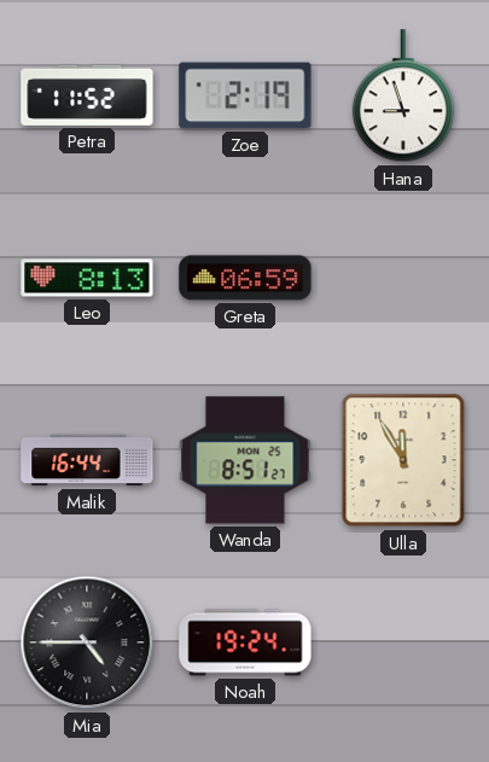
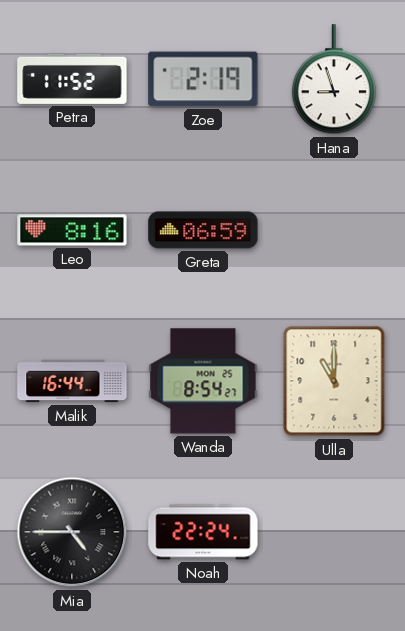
Leo: 8:13 -> 8:16
Wanda: 8:51 -> 8:54
Ulla: 11:55 -> 11:00
Noah: 19:24 -> 22:24
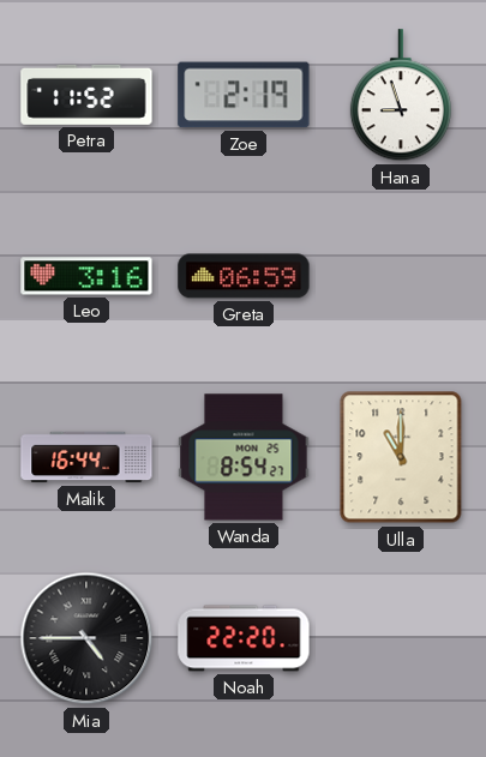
Leo: 8:16 -> 3:16
Noah: 22:24 -> 22:20
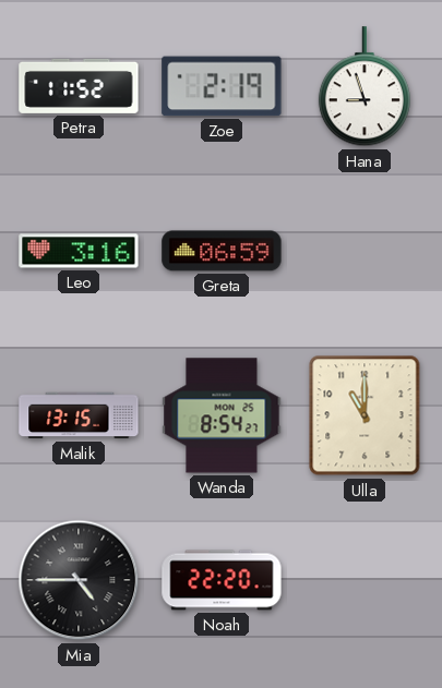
Malik: 16:44 -> 13:15
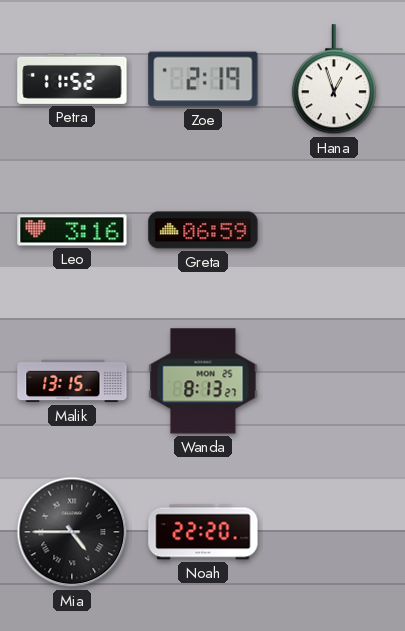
Hana: 8:57 -> 12:57
Wanda: 8:54 -> 8:13
Ulla: 11:00 -> none
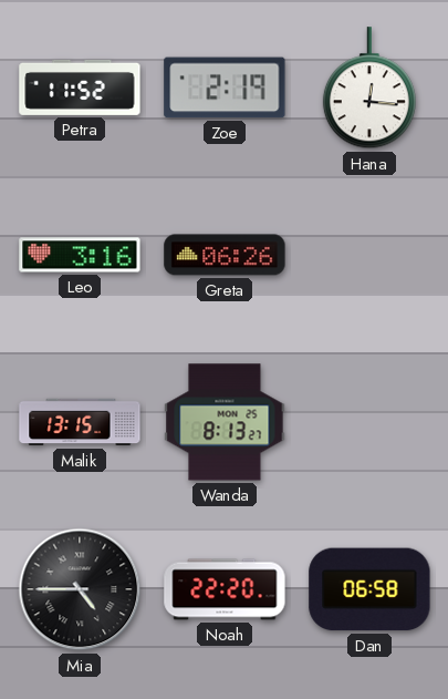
Hana: 12:57 -> 12:16
Greta: 06:59 -> 06:26
Dan: none -> 06:58
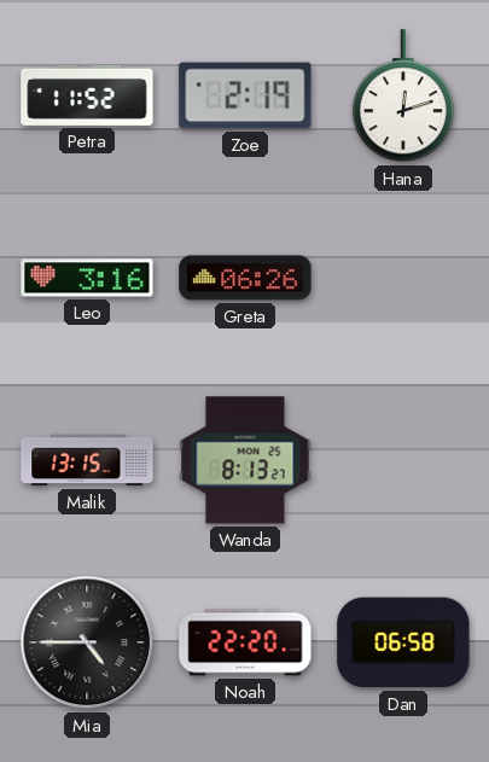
Hana: 12:16 -> 12:12
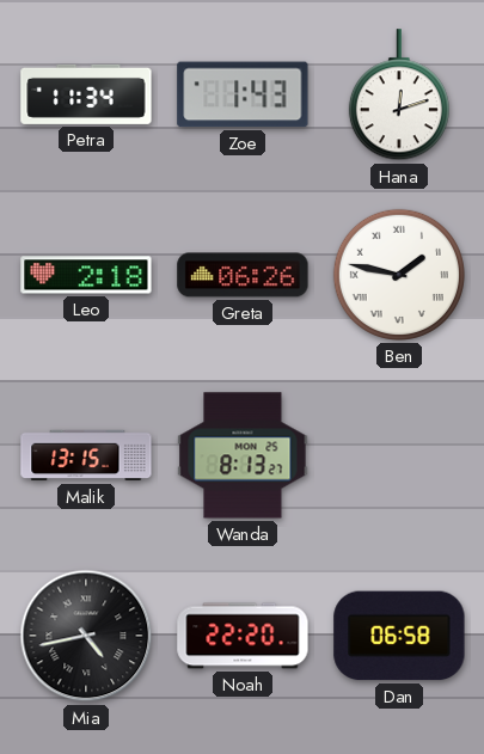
Petra: 11:52 -> 11:34
Zoe: 2:19 -> 1:43
Leo: 3:16 -> 2:18
Ben: none -> 1:47
Mia: 4:45 -> 4:43
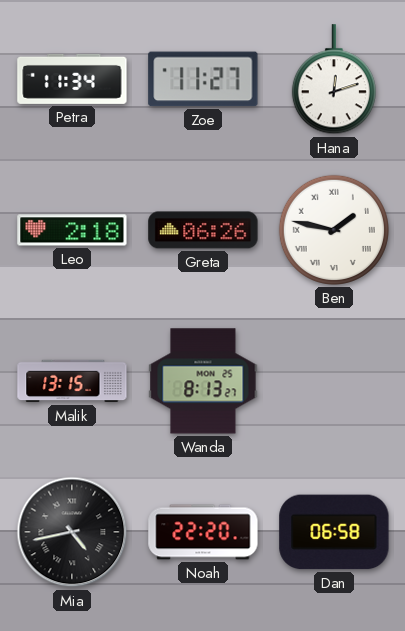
Zoe: 1:43 -> 11:27
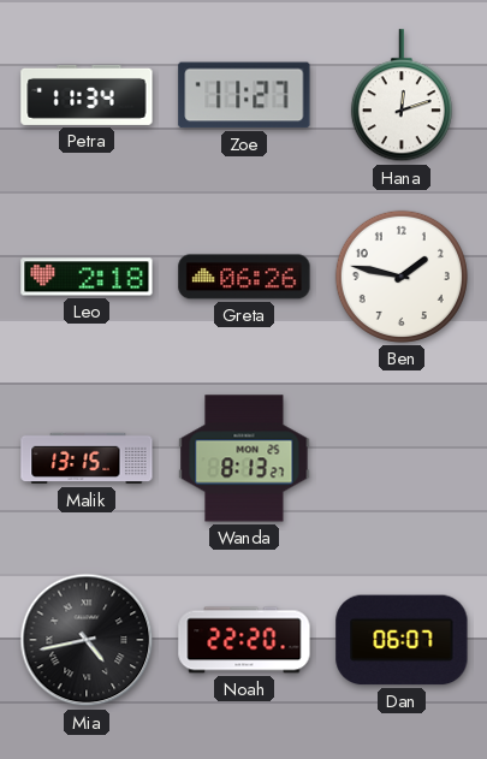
Ben numerals: Roman -> Arabic
Dan: 06:58 -> 06:07
